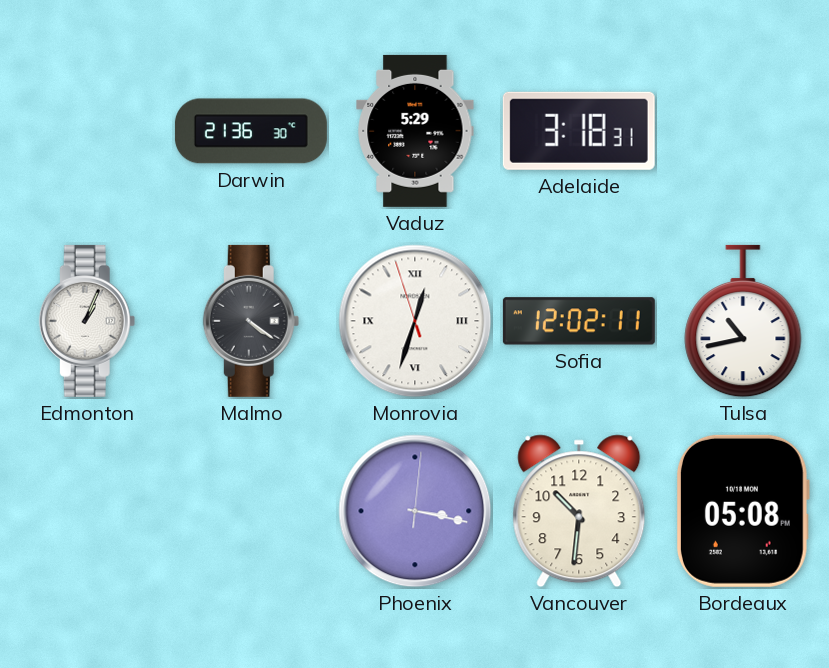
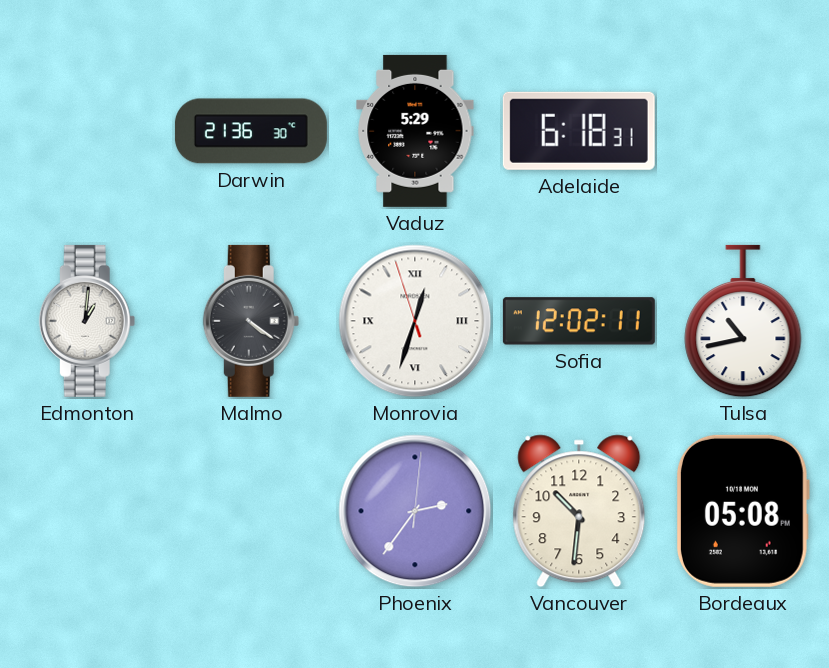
Adelaide: 3:18 -> 6:18
Edmonton: 1:04 -> 1:01
Phoenix: 3:17 -> 2:36
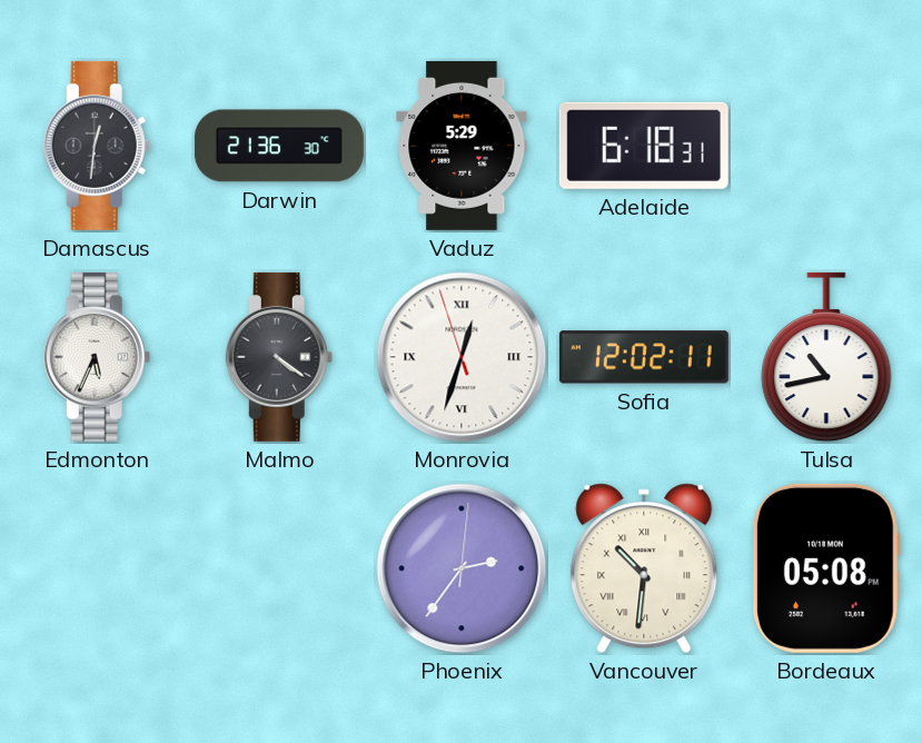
Damascus: none -> 12:31
Edmonton: 1:01 -> 5:34
Vancouver numerals: Arabic -> Roman
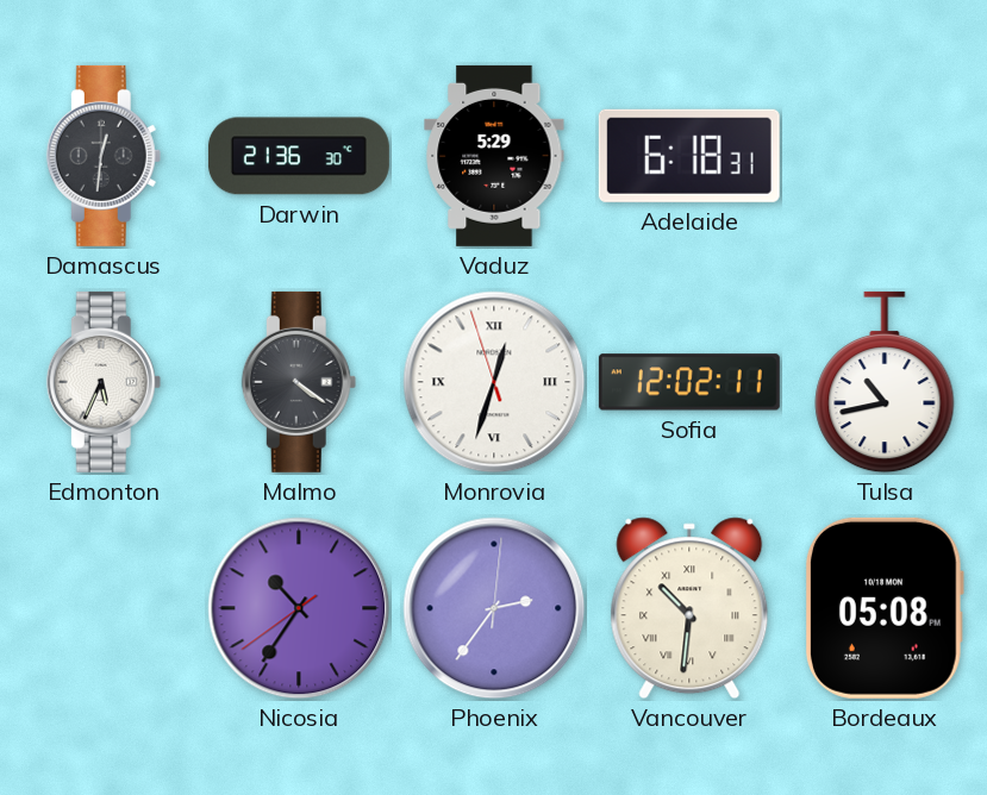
Nicosia: none -> 10:35
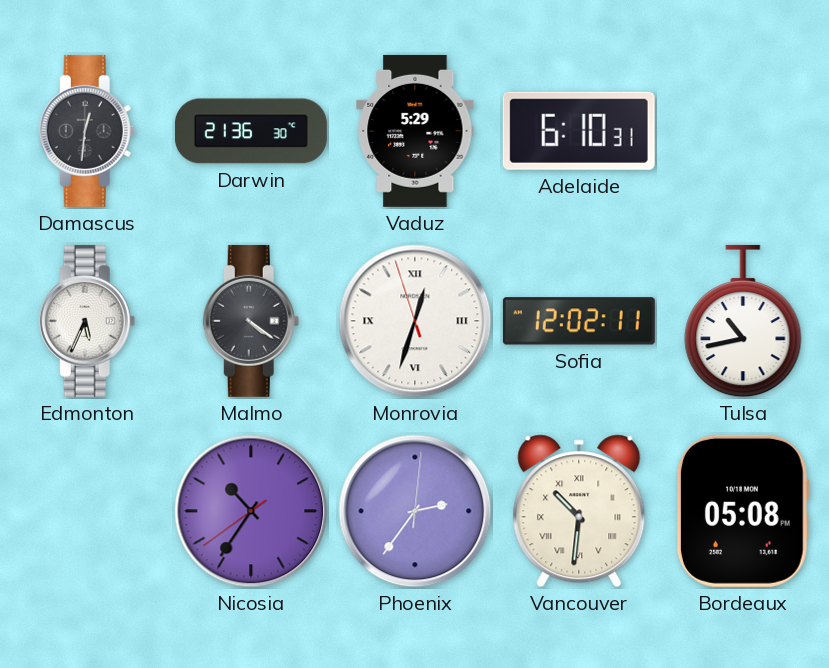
Adelaide: 6:18 -> 6:10
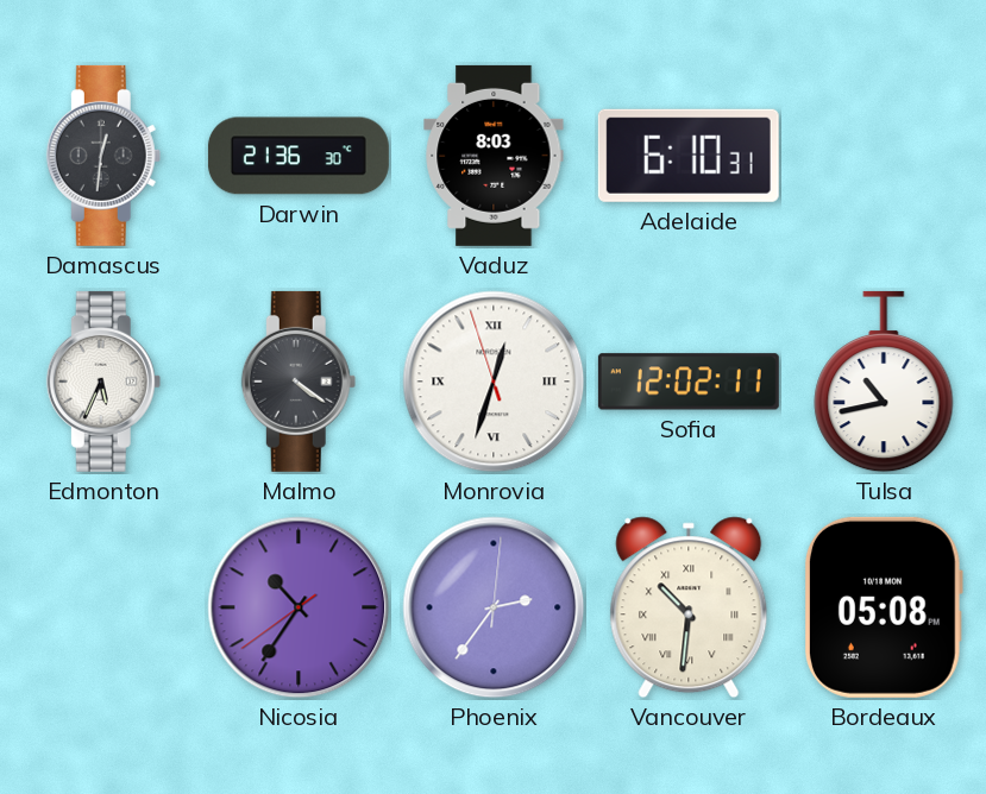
Vaduz: 5:29 -> 8:03
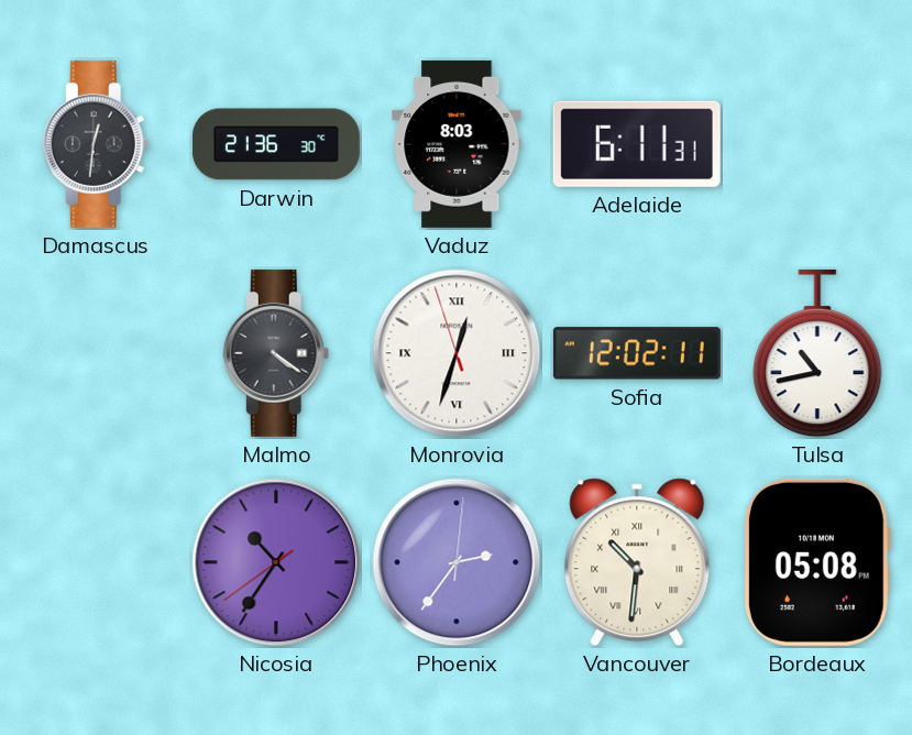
Adelaide: 6:10 -> 6:11
Edmonton: 5:34 -> none
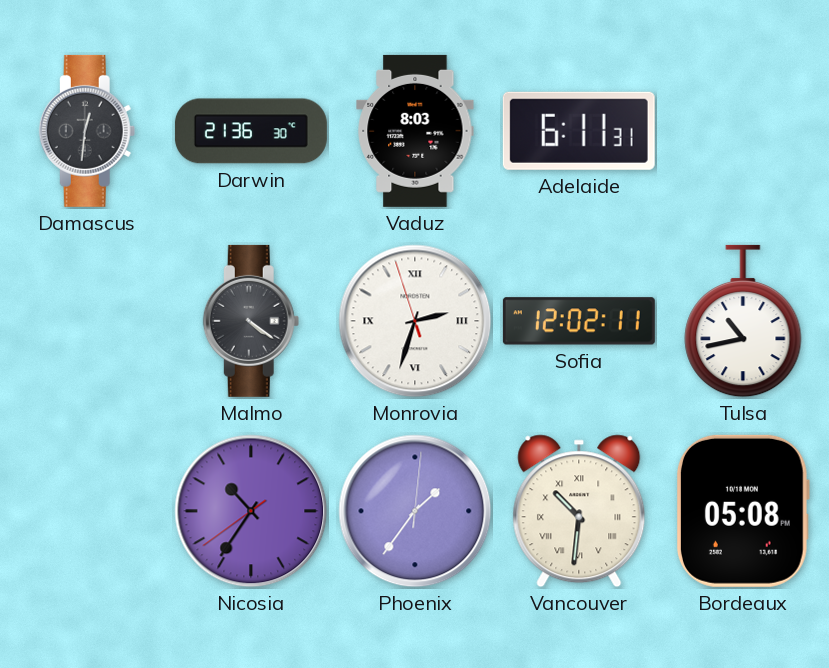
Monrovia: 12:32 -> 2:32
Phoenix: 2:36 -> 1:36
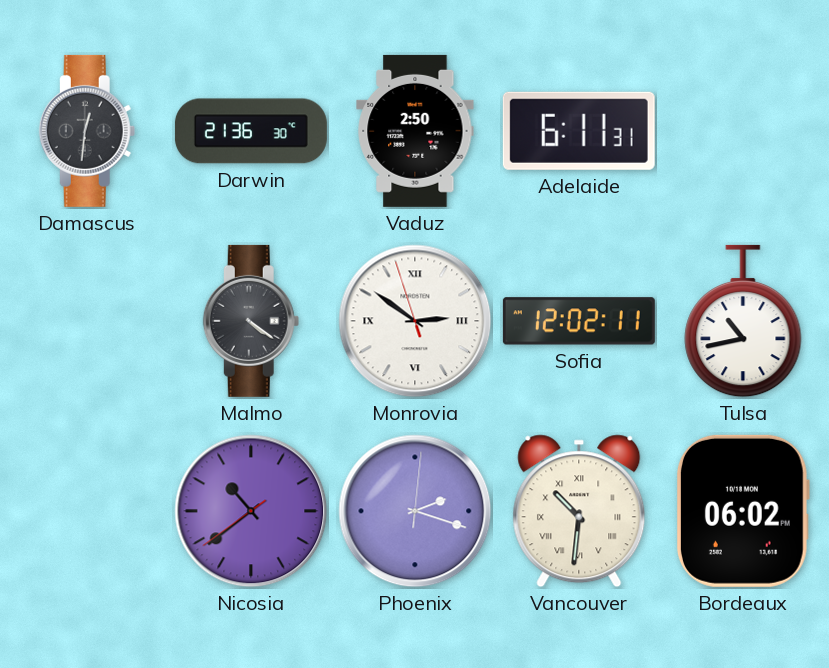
Vaduz: 8:03 -> 2:50
Monrovia: 2:32 -> 2:50
Nicosia: 10:35 -> 10:38
Phoenix: 1:36 -> 2:18
Bordeaux: 05:08 -> 06:02
